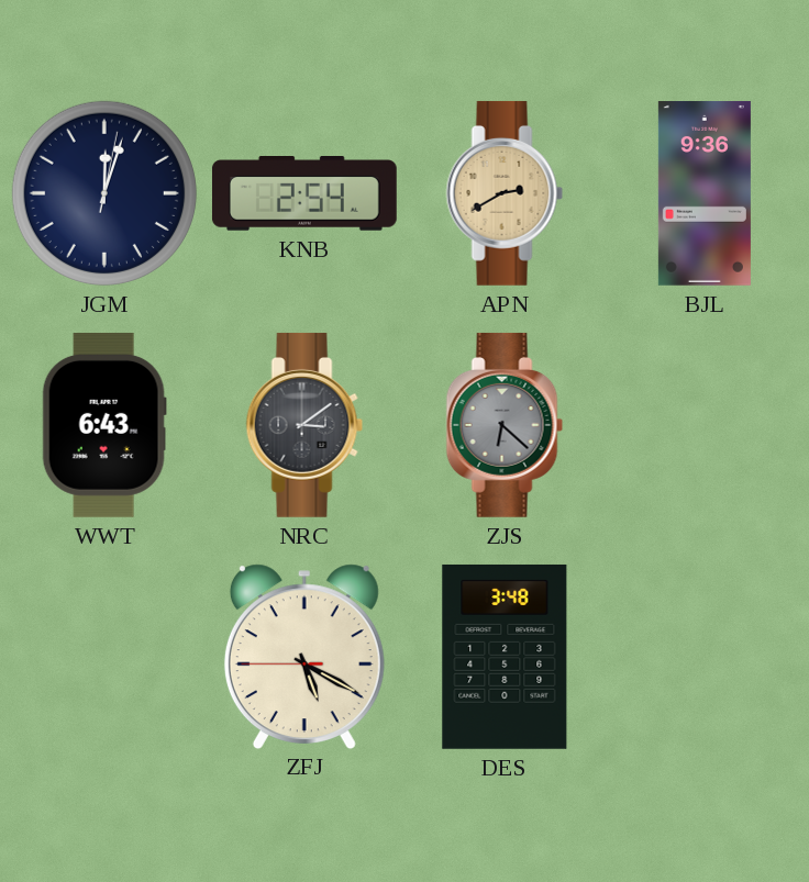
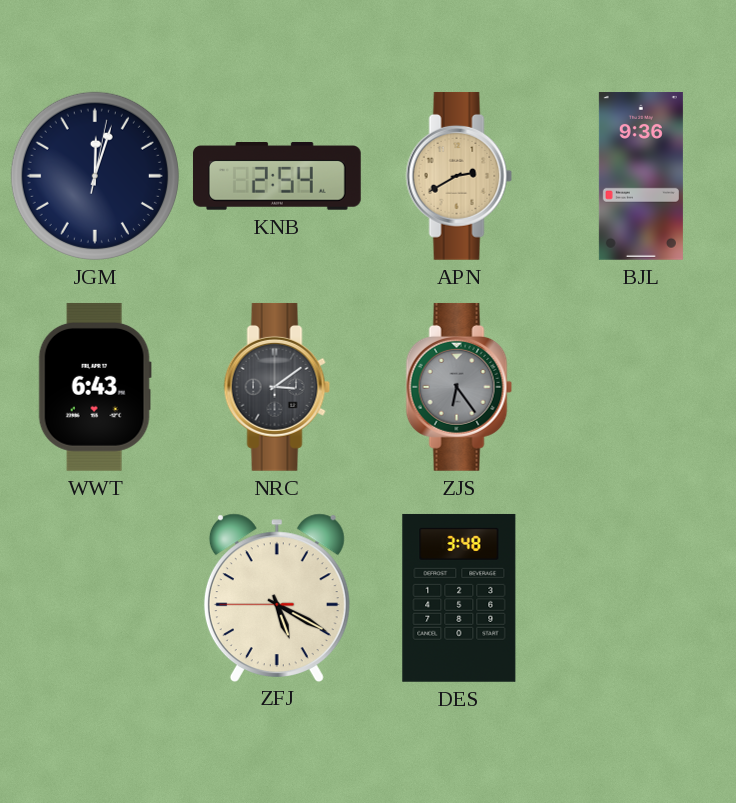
ZJS: 6:22 -> 6:24
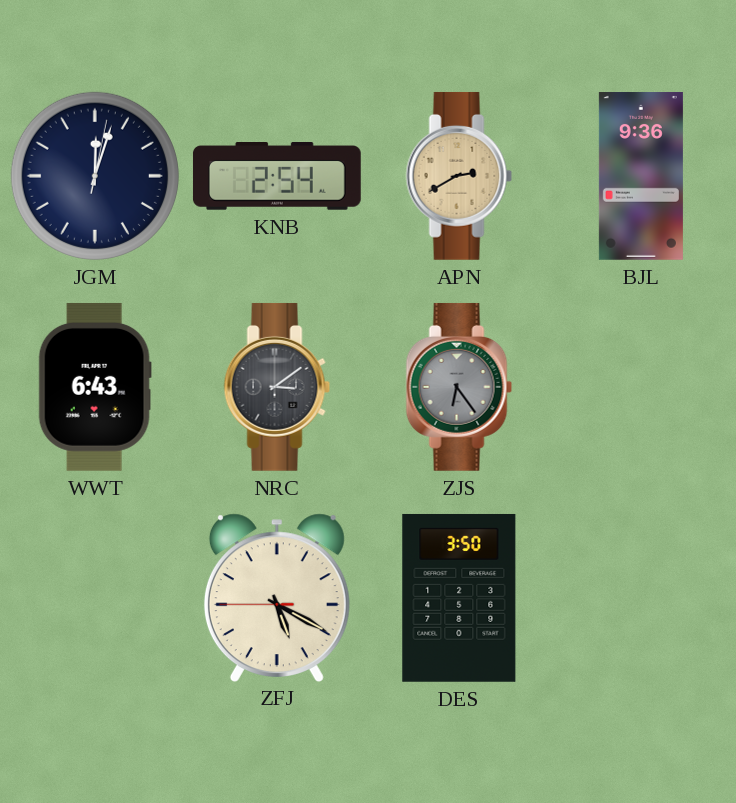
DES: 3:48 -> 3:50
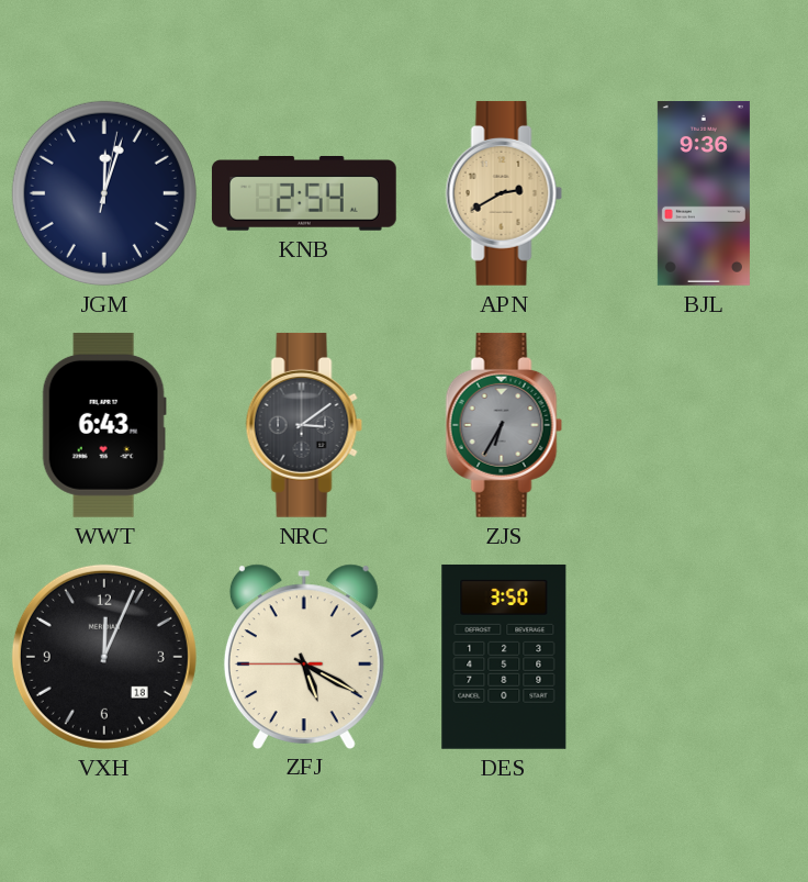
ZJS: 6:24 -> 6:35
VXH: none -> 12:04
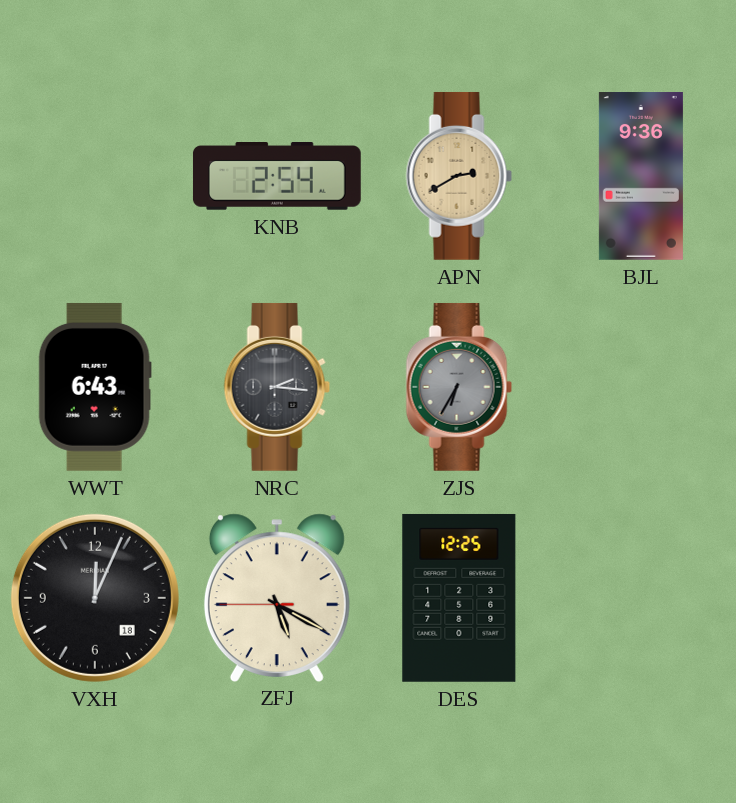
JGM: 12:03 -> none
NRC: 3:09 -> 2:16
DES: 3:50 -> 12:25
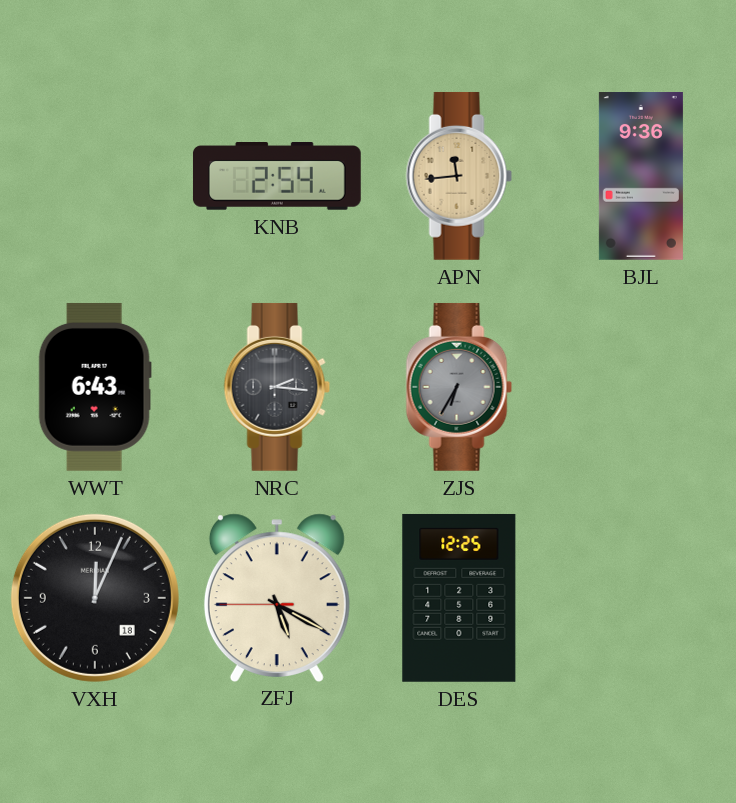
APN: 2:40 -> 11:44
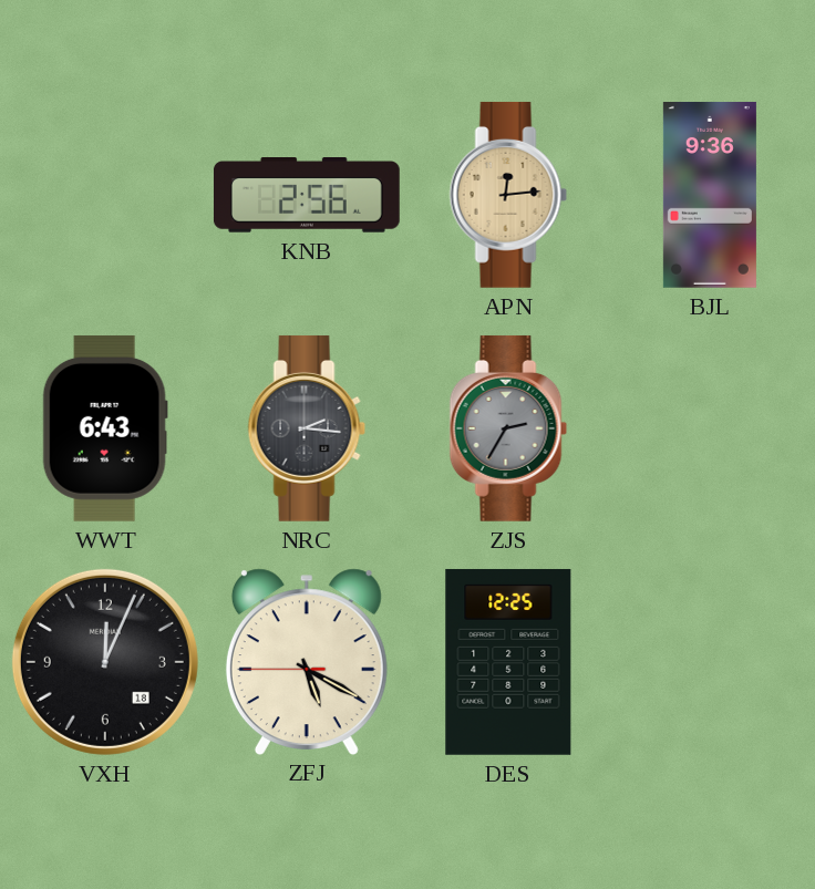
KNB: 2:54 -> 2:56
APN: 11:44 -> 12:14
ZJS: 6:35 -> 2:35
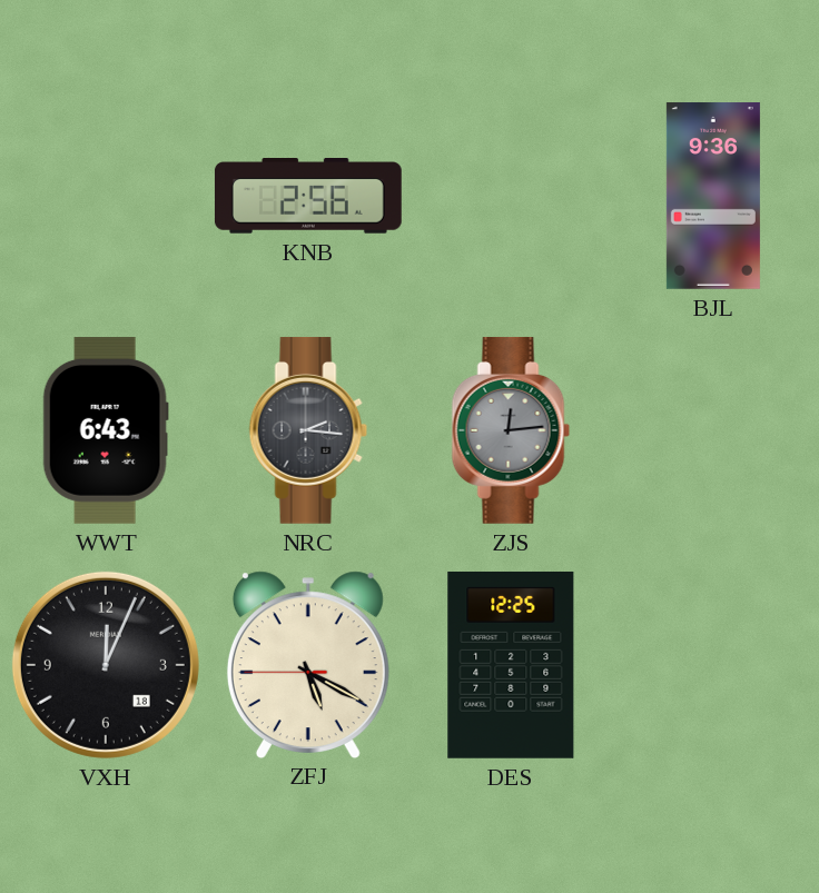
APN: 12:14 -> none
ZJS: 2:35 -> 12:14
